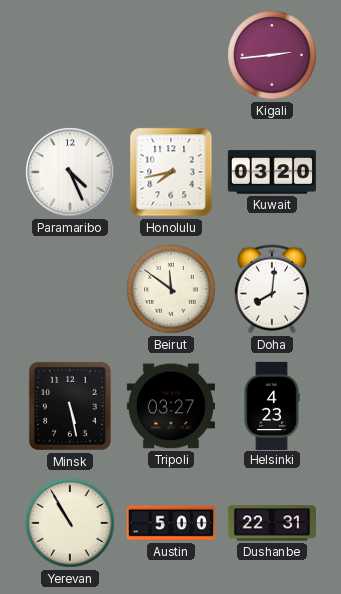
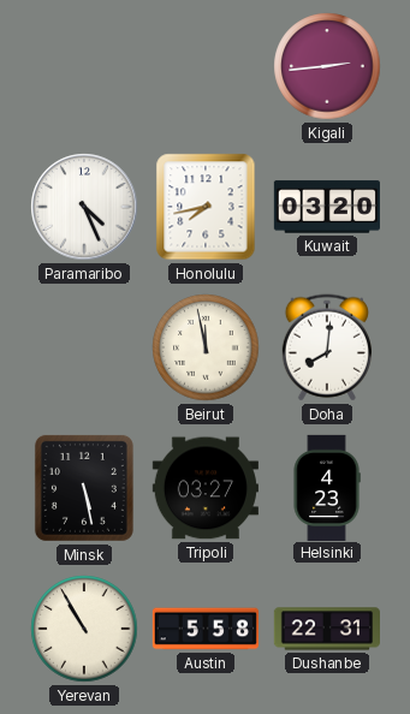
Beirut: 11:51 -> 11:58
Austin: 5:00 -> 5:58
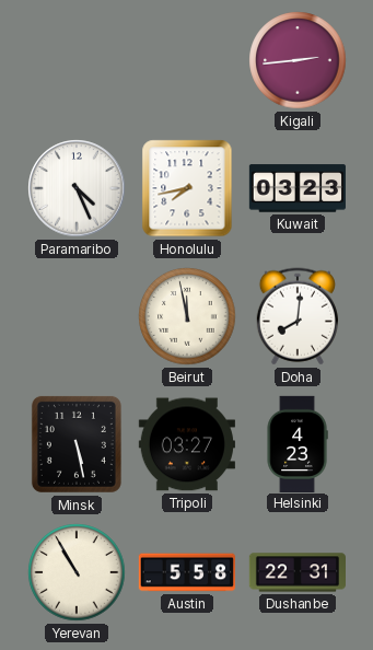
Kuwait: 03:20 -> 03:23
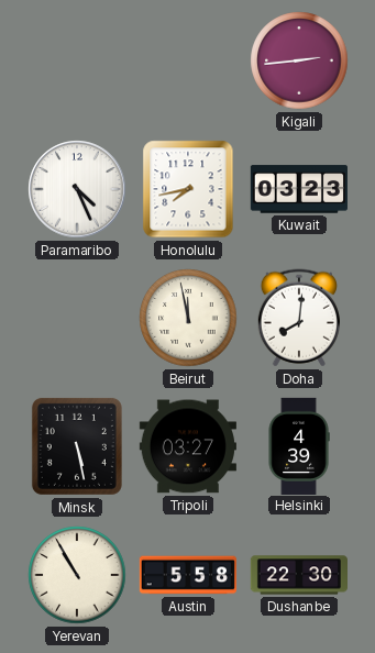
Helsinki: 4:23 -> 4:39
Dushanbe: 22:31 -> 22:30
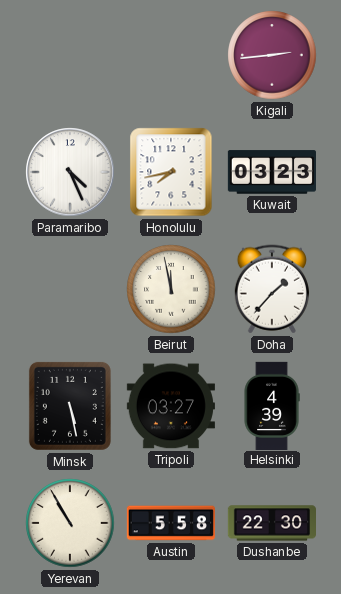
Doha: 8:01 -> 1:37
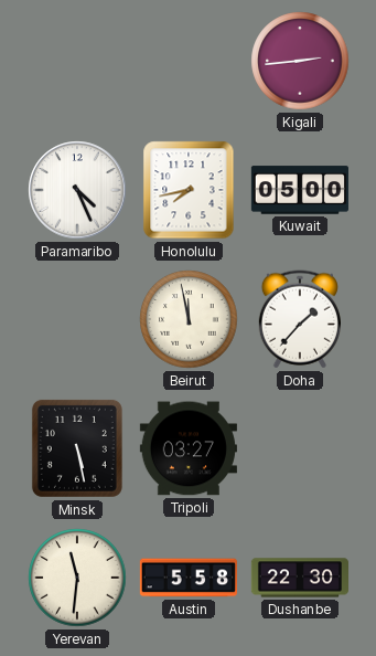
Kuwait: 03:23 -> 05:00
Helsinki: 4:39 -> none
Yerevan: 10:55 -> 11:31
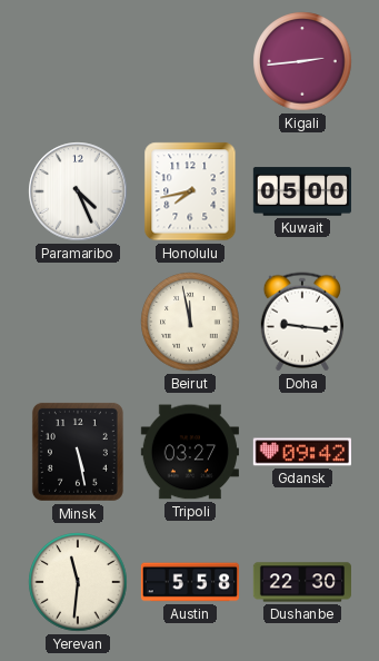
Doha: 1:37 -> 9:16
Gdansk: none -> 09:42
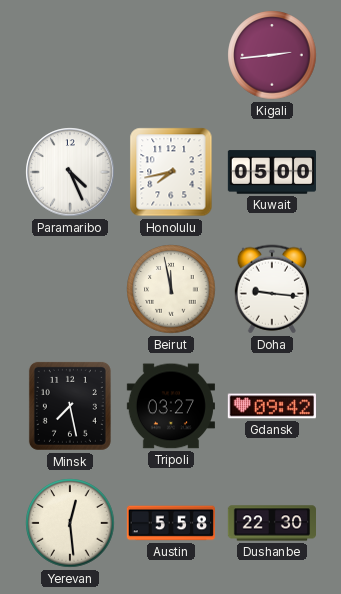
Minsk: 5:28 -> 7:28
Yerevan: 11:31 -> 12:29
